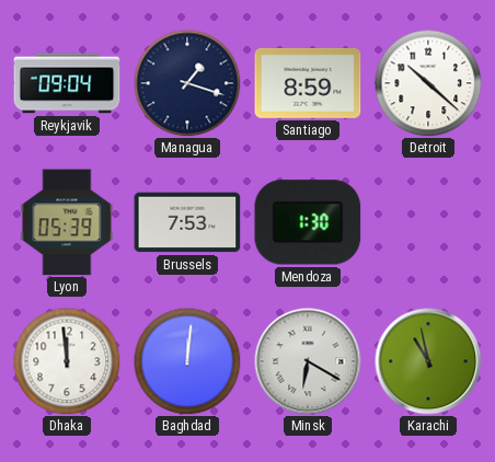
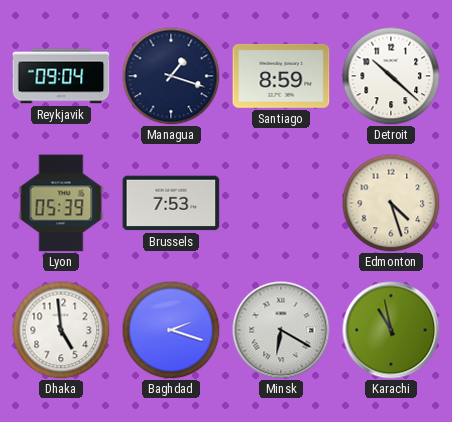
Mendoza: 1:30 -> none
Edmonton: none -> 4:27
Dhaka: 11:59 -> 4:59
Baghdad: 12:01 -> 2:18
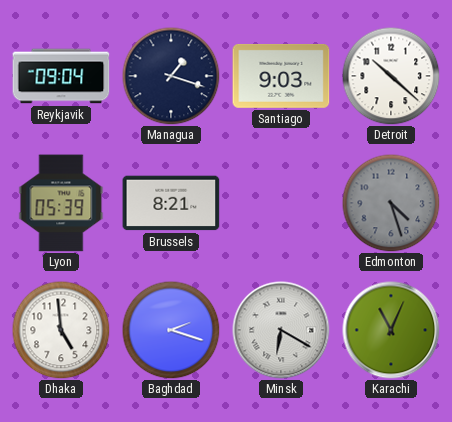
Santiago: 8:59 -> 9:03
Brussels: 7:53 -> 8:21
Edmonton dial: cream -> grey
Karachi: 10:58 -> 11:04
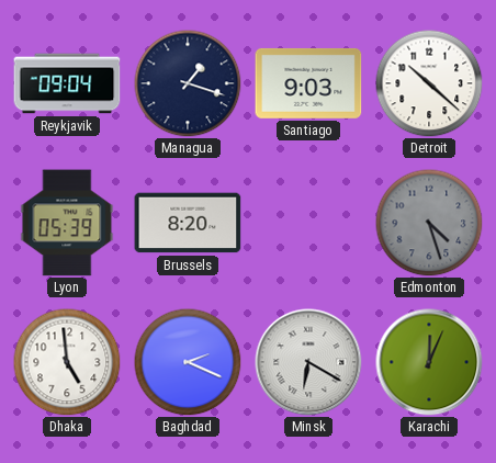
Brussels: 8:21 -> 8:20
Baghdad: 2:18 -> 2:19
Karachi: 11:04 -> 12:04
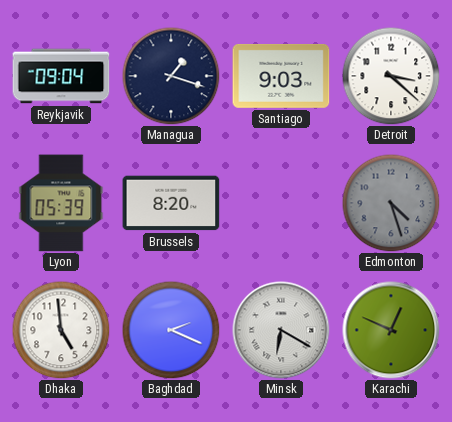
Detroit: 10:22 -> 3:22
Karachi: 12:04 -> 12:49
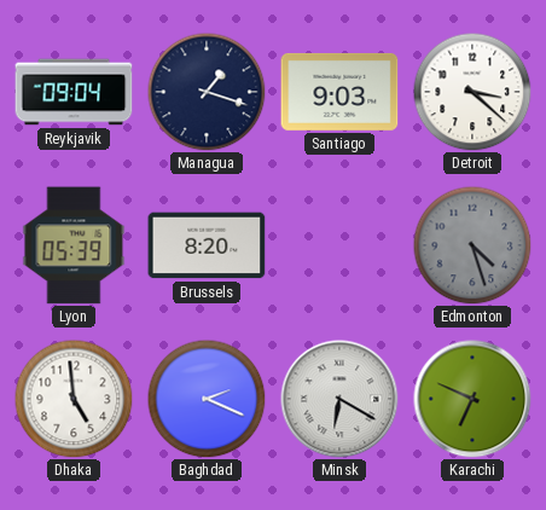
Karachi: 12:49 -> 6:49
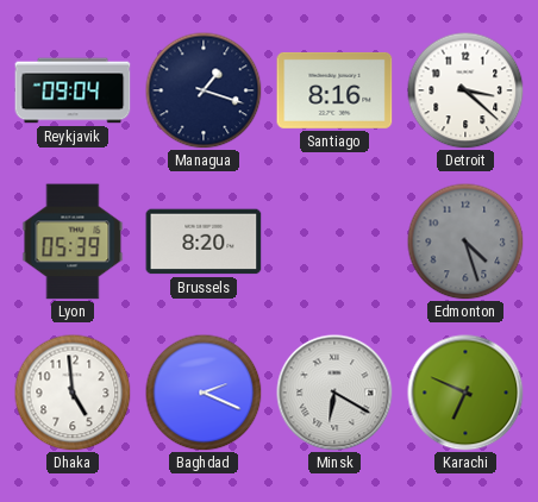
Santiago: 9:03 -> 8:16
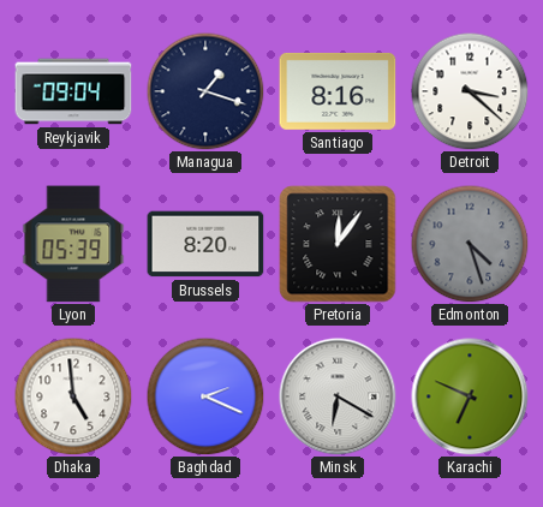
Pretoria: none -> 12:06
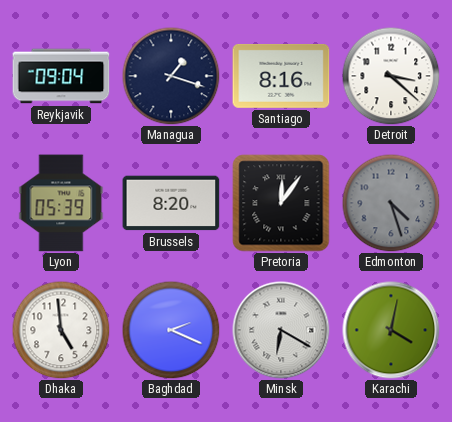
Karachi: 6:49 -> 4:02
